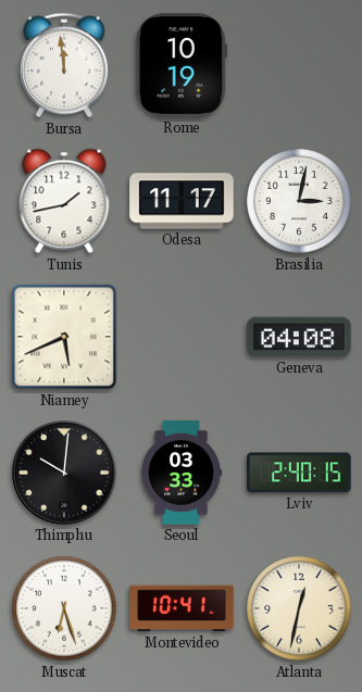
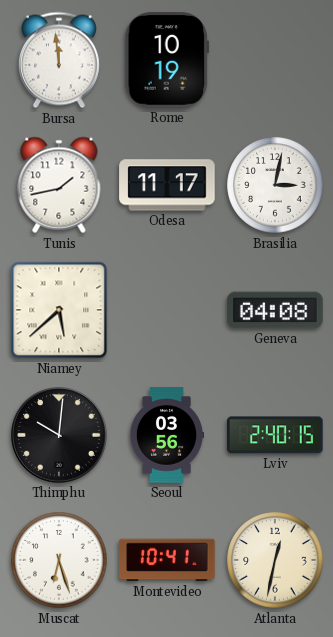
Niamey: 5:41 -> 5:38
Seoul: 03:33 -> 03:56
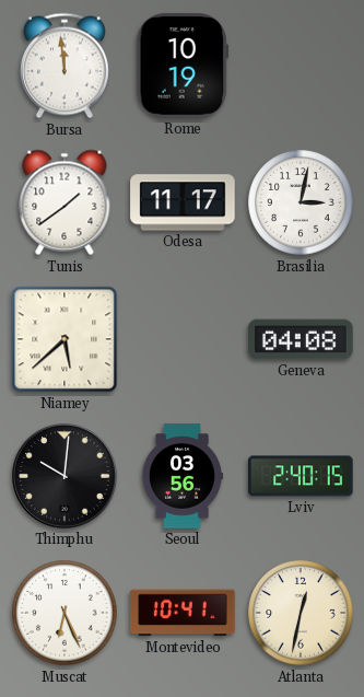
Tunis: 1:43 -> 1:39
Muscat: 6:27 -> 6:26
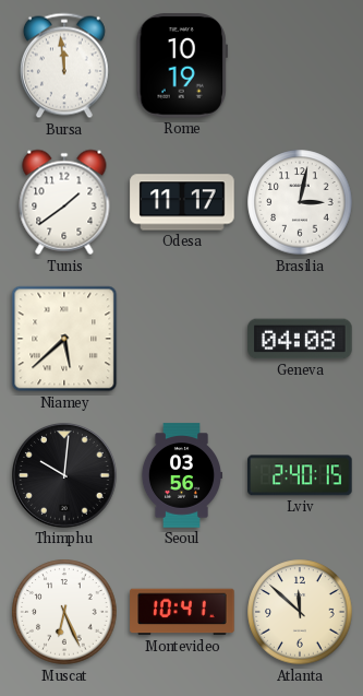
Atlanta: 12:32 -> 11:52
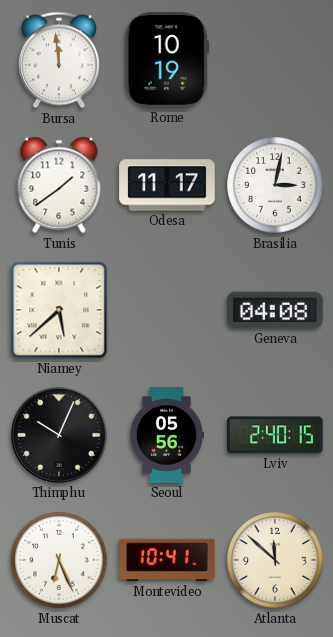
Thimphu: 10:01 -> 10:04
Seoul: 03:56 -> 05:56
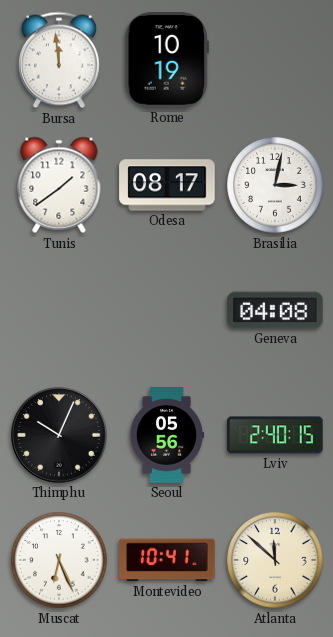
Odesa: 11:17 -> 08:17
Niamey: 5:38 -> none
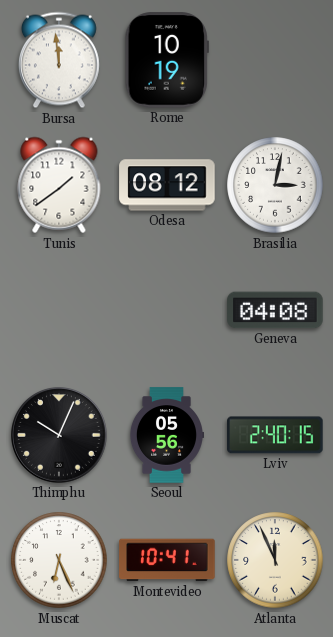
Odesa: 08:17 -> 08:12
Atlanta: 11:52 -> 11:56
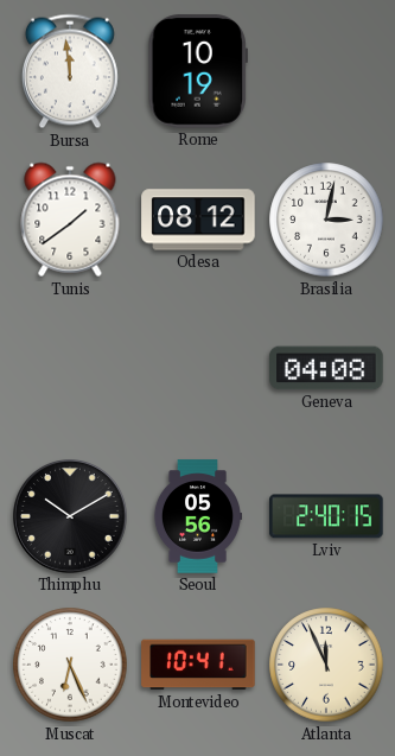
Thimphu: 10:04 -> 10:10
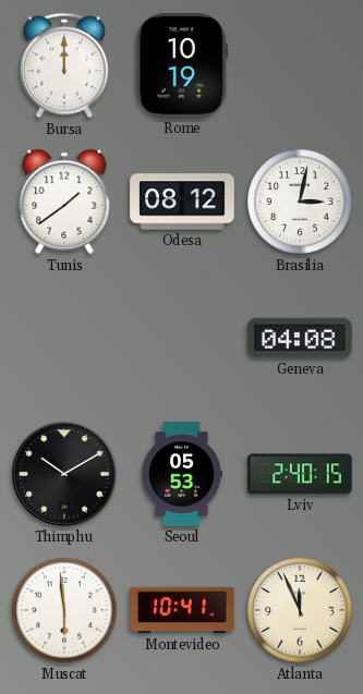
Bursa: 11:59 -> 12:00
Seoul: 05:56 -> 05:53
Muscat: 6:26 -> 5:59
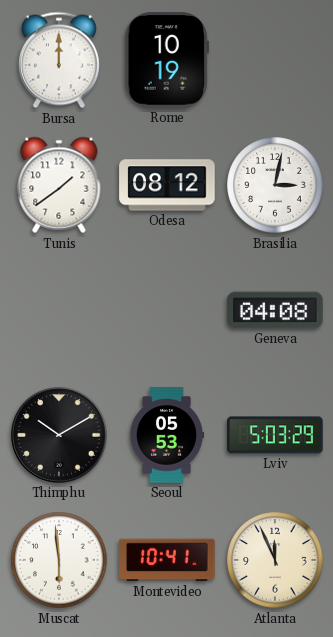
Lviv: 2:40 -> 5:03
